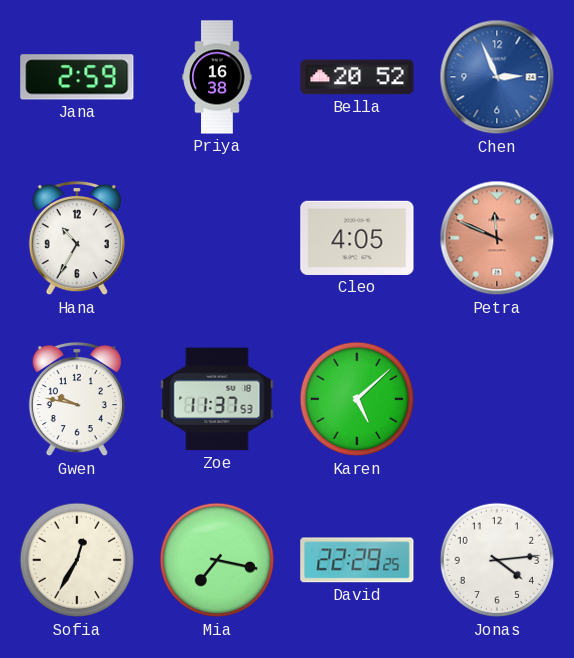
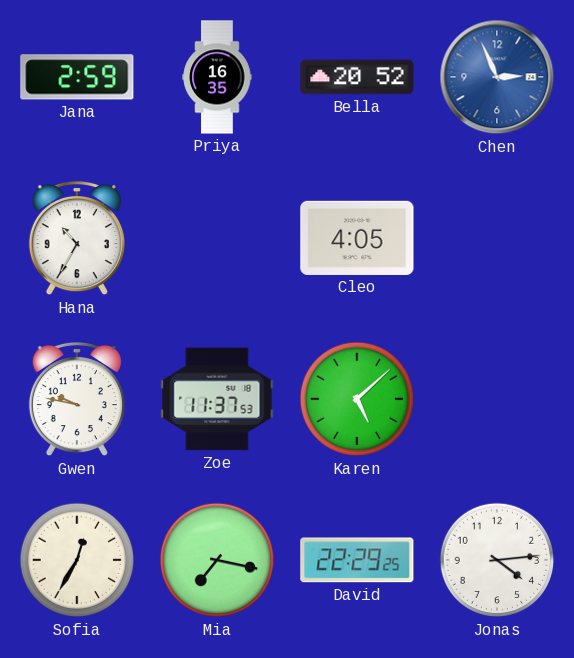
Priya: 16:38 -> 16:35
Petra: 11:49 -> none
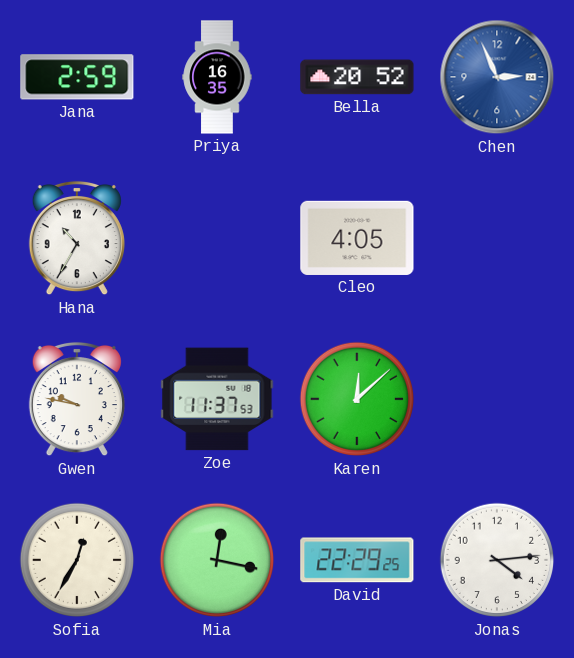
Karen: 5:08 -> 12:08
Mia: 7:17 -> 12:17
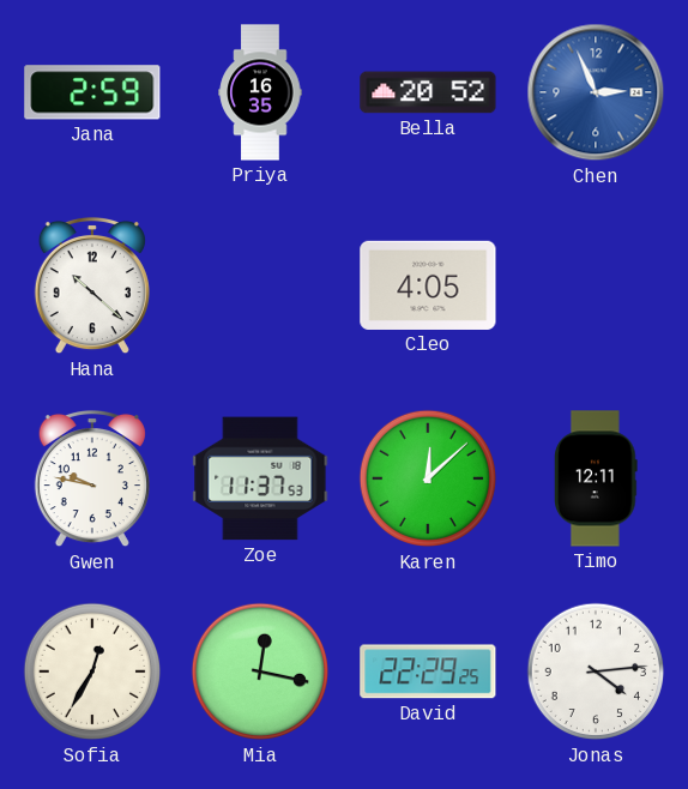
Hana: 10:35 -> 10:22
Timo: none -> 12:11
